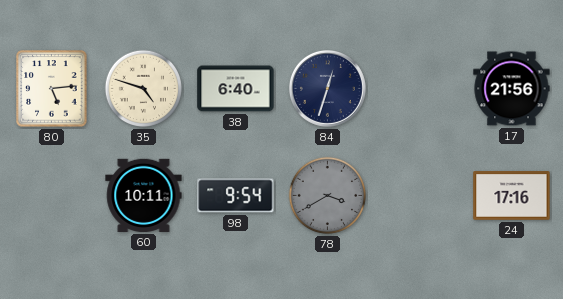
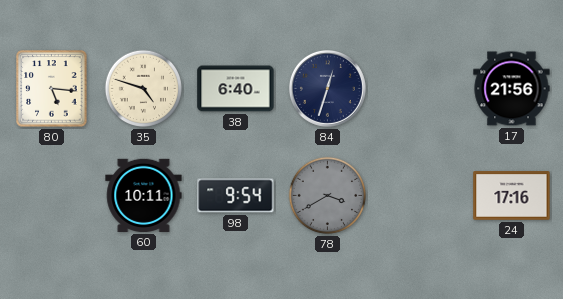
80: 5:14 -> 5:16
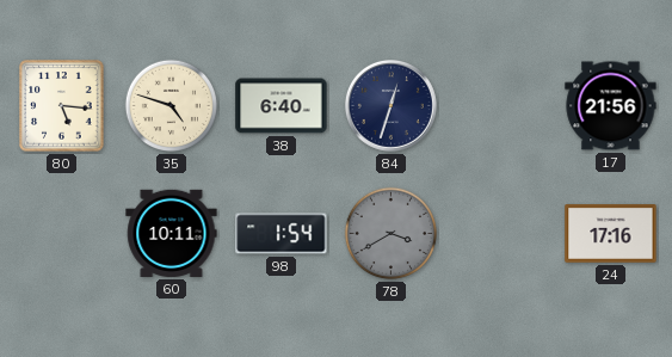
98: 9:54 -> 1:54
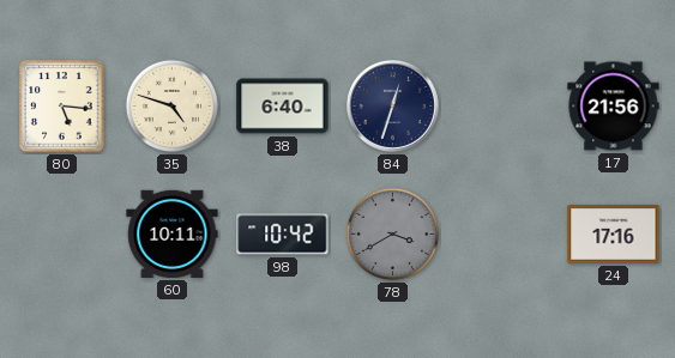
98: 1:54 -> 10:42
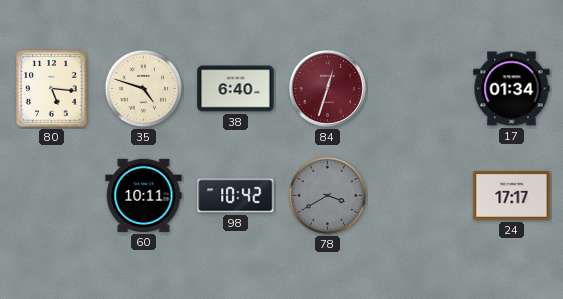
84 dial: navy -> burgundy
17: 21:56 -> 01:34
24: 17:16 -> 17:17
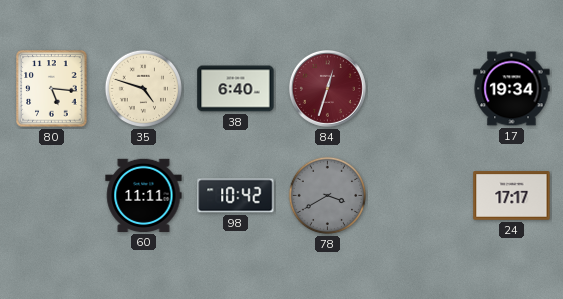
17: 01:34 -> 19:34
60: 10:11 -> 11:11
